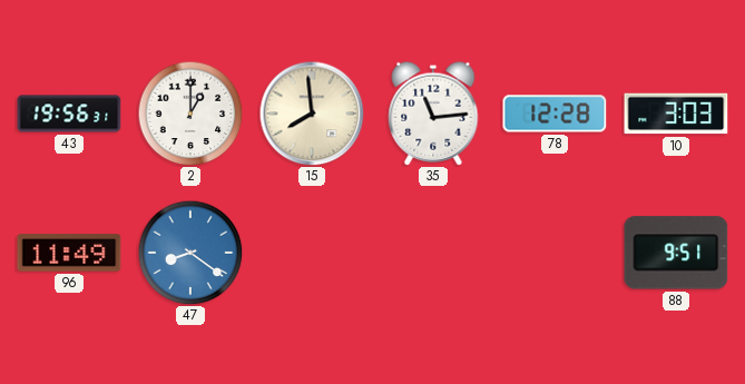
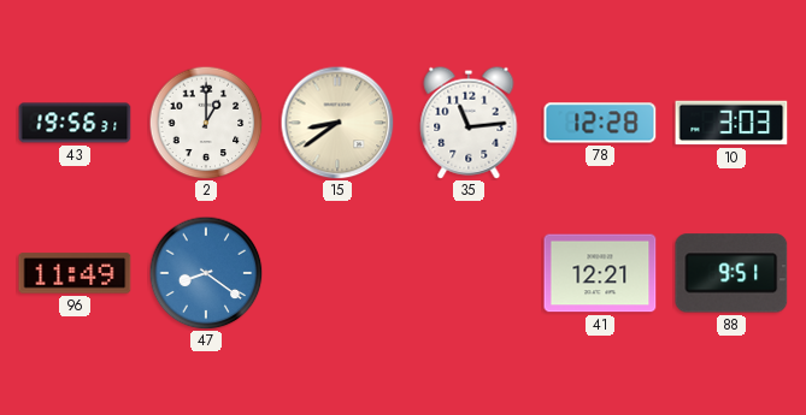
15: 7:59 -> 8:39
41: none -> 12:21
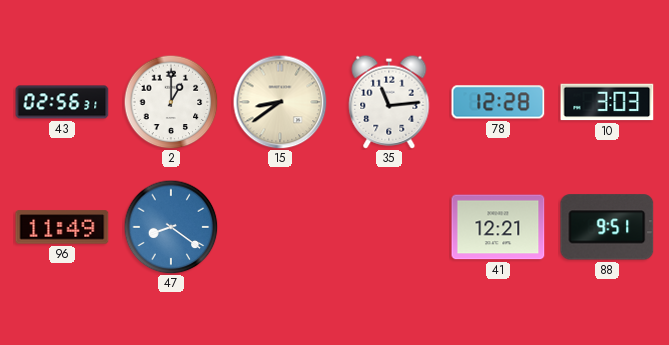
43: 19:56 -> 02:56
